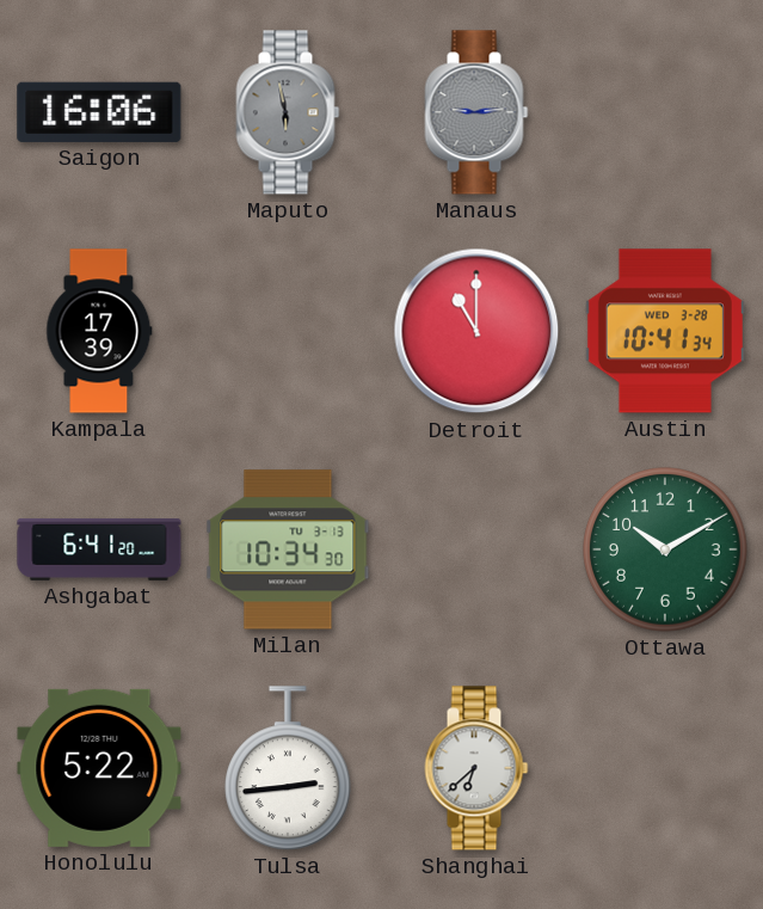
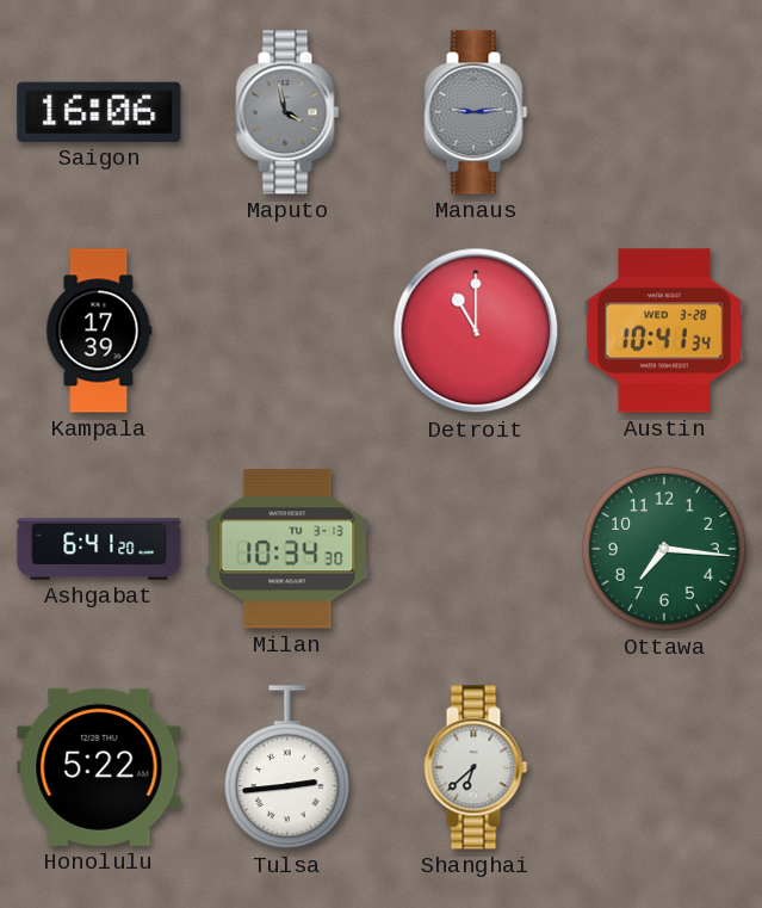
Maputo: 5:58 -> 3:58
Ottawa: 10:10 -> 7:16
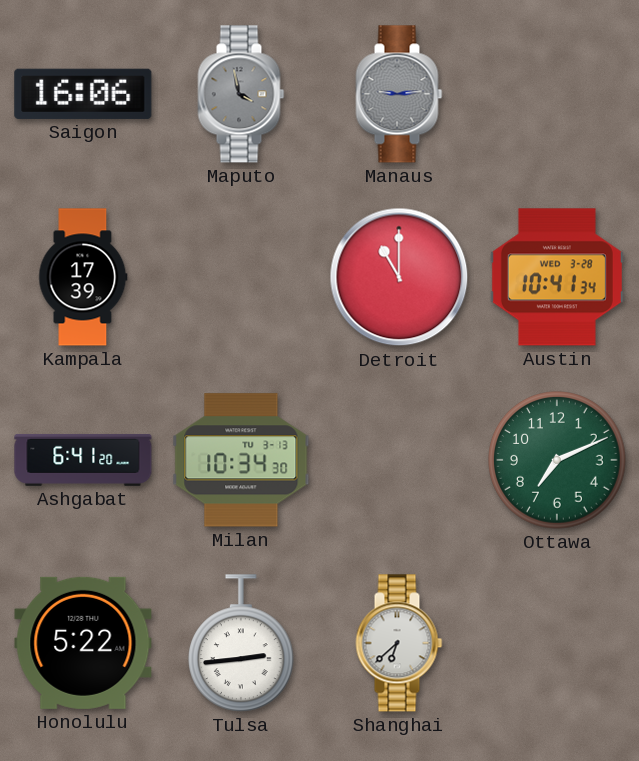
Ottawa: 7:16 -> 7:11
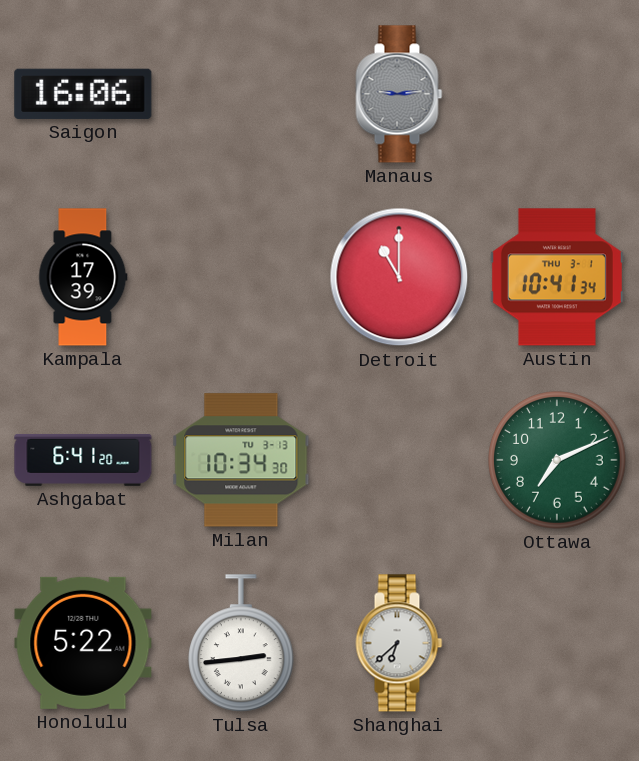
Maputo: 3:58 -> none
Austin date: WED 3-28 -> THU 3-1
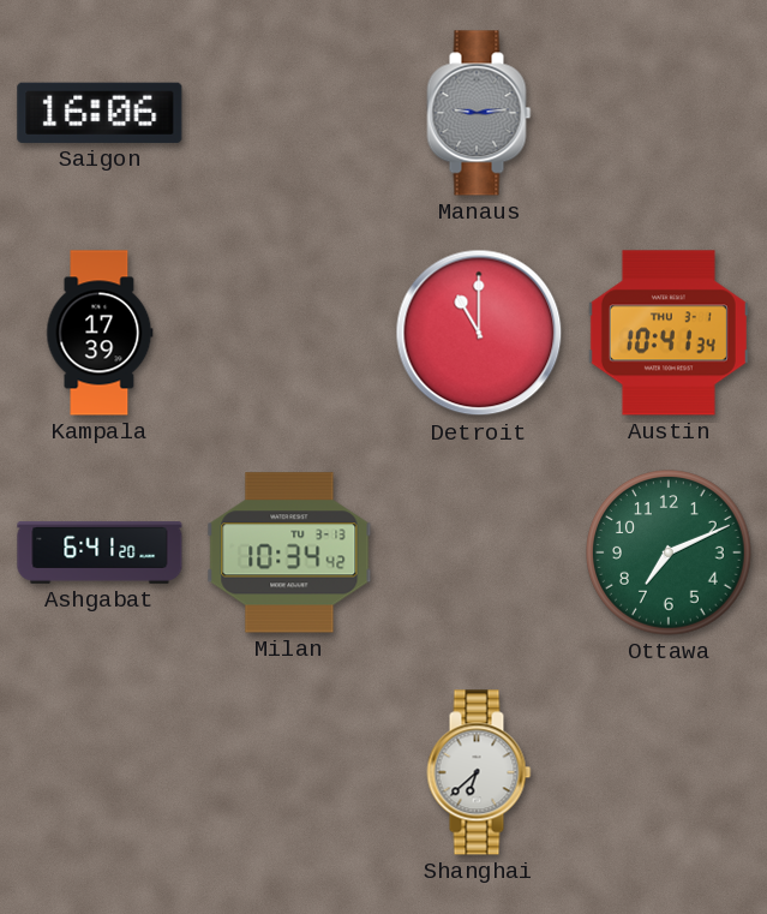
Milan: 10:34:30 -> 10:34:42
Honolulu: 5:22 -> none
Tulsa: 2:44 -> none
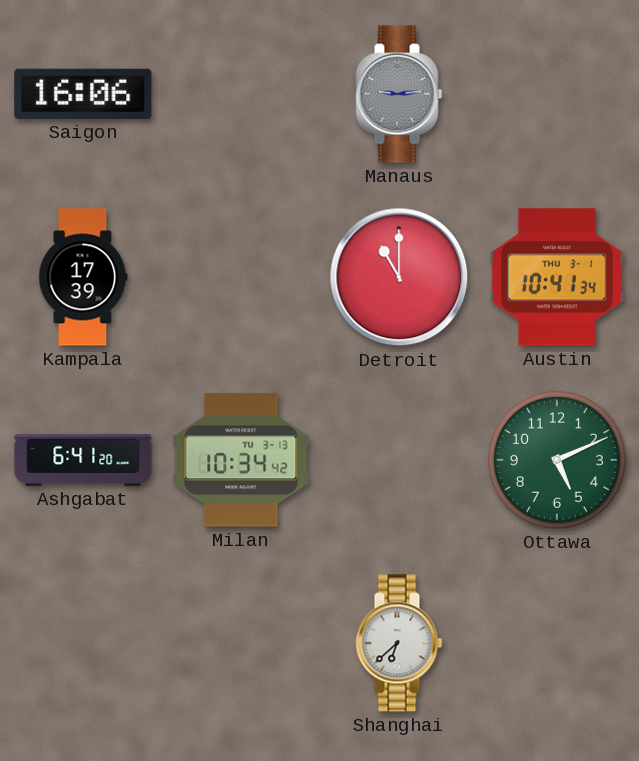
Ottawa: 7:11 -> 5:11
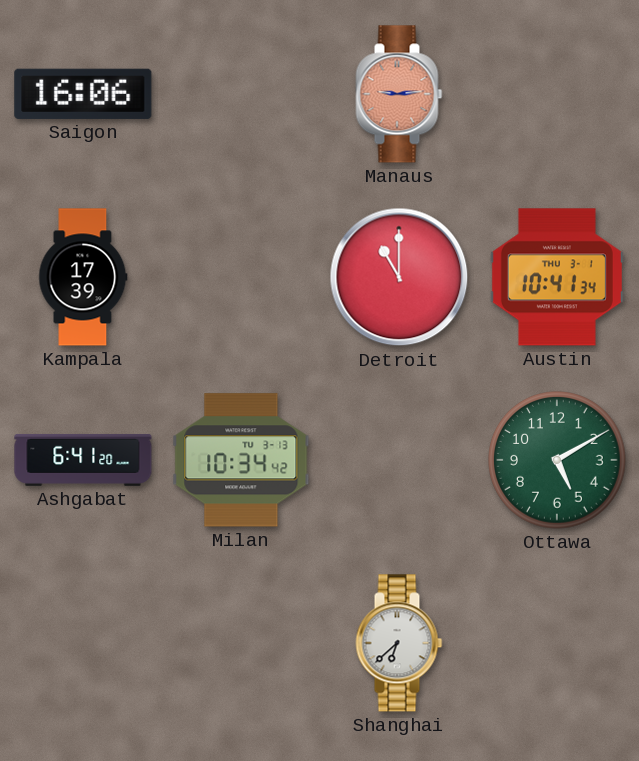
Manaus dial: grey -> salmon
Ottawa: 5:11 -> 5:10
